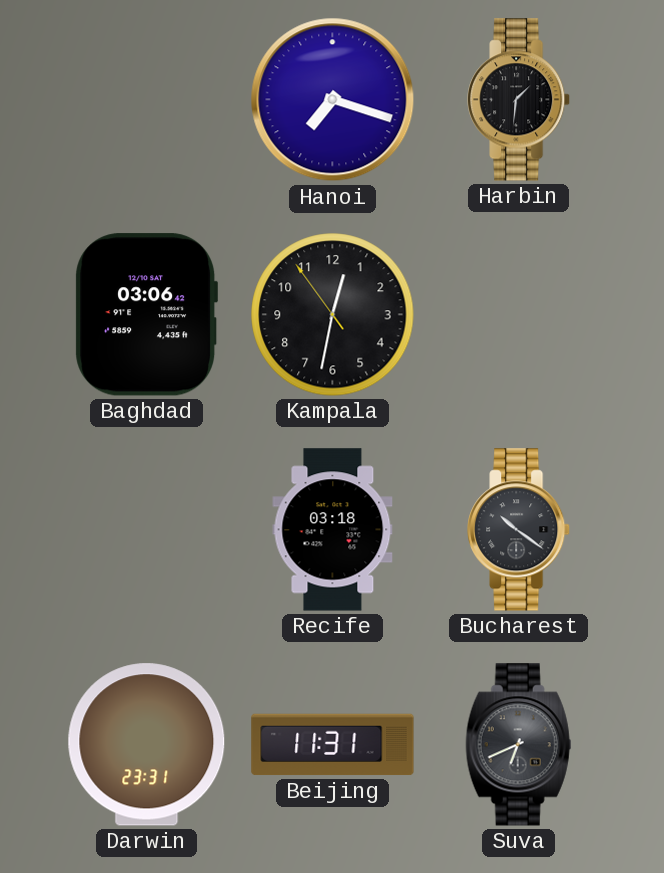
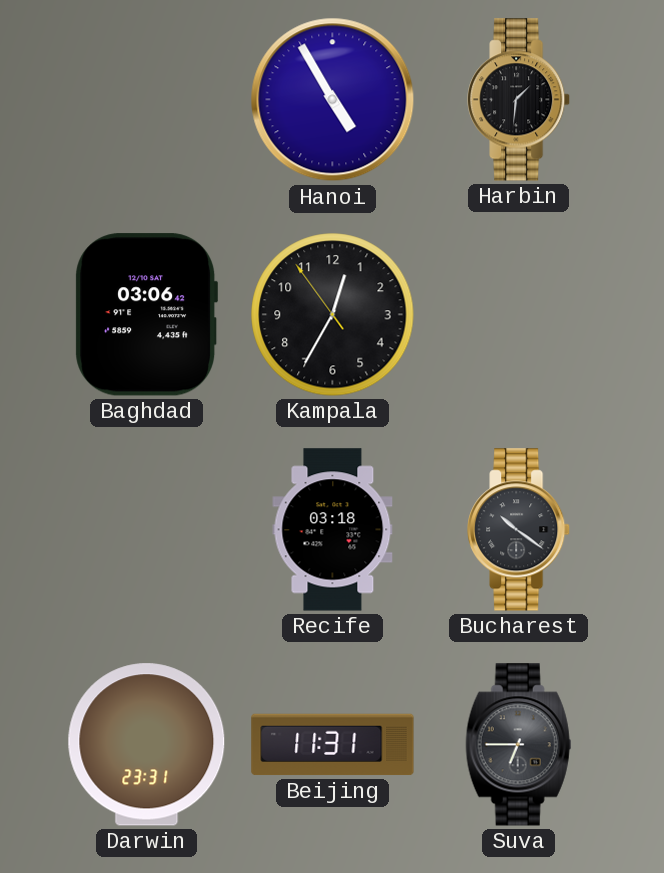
Hanoi: 7:18 -> 4:55
Kampala: 12:31 -> 12:34
Suva: 6:41 -> 6:45
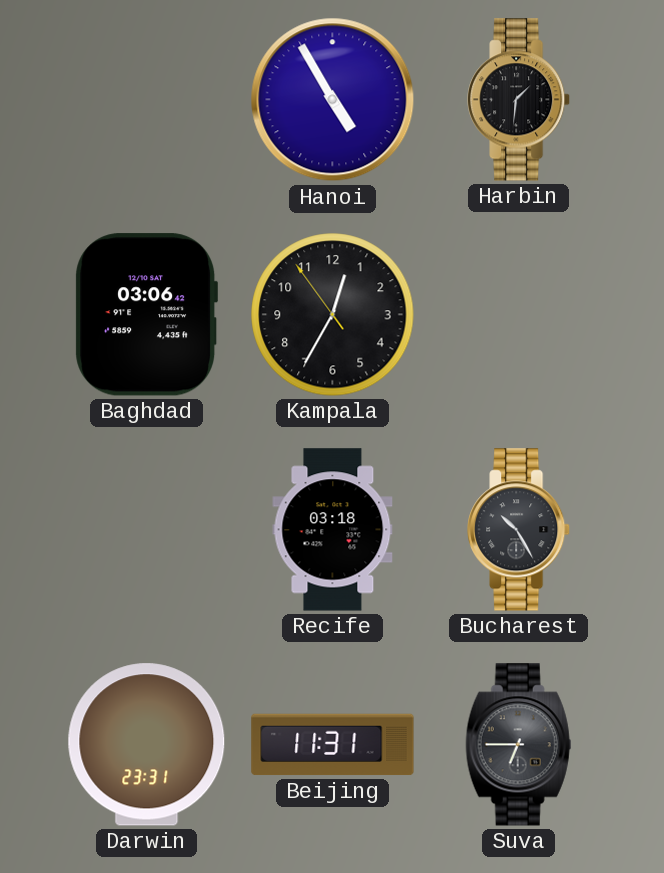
Bucharest: 10:21 -> 10:25
